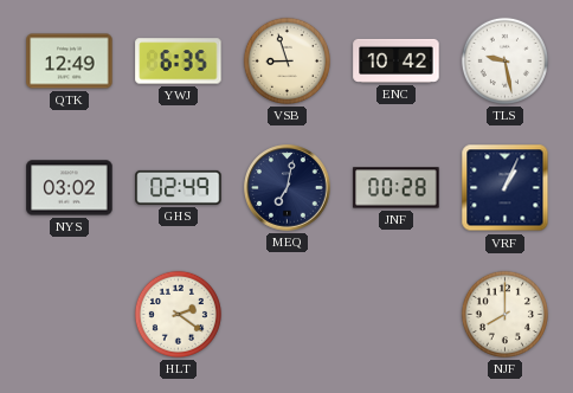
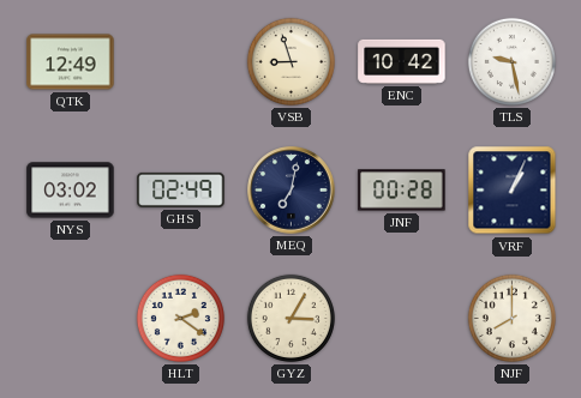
YWJ: 6:35 -> none
GYZ: none -> 3:05
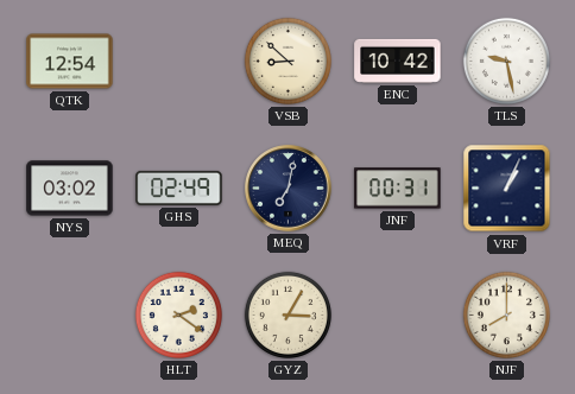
QTK: 12:49 -> 12:54
VSB: 8:57 -> 8:52
JNF: 00:28 -> 00:31
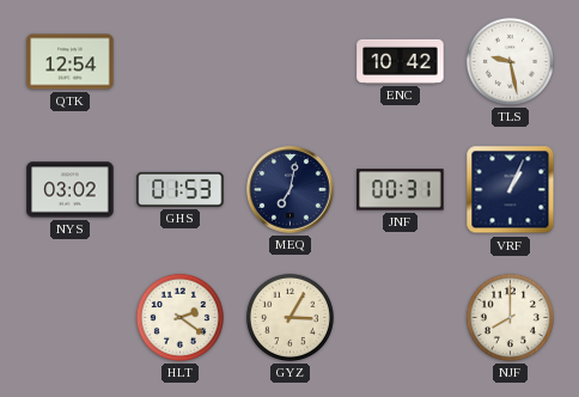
VSB: 8:52 -> none
GHS: 02:49 -> 01:53
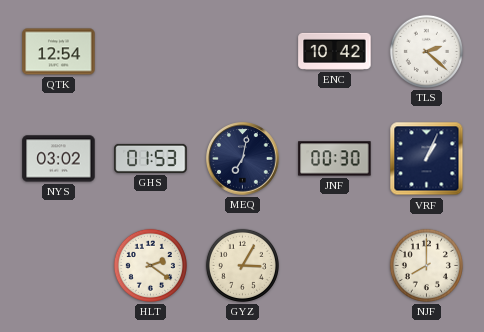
TLS: 9:28 -> 2:22
JNF: 00:31 -> 00:30
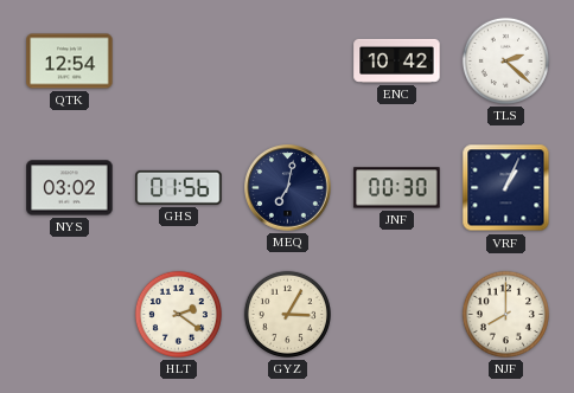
GHS: 01:53 -> 01:56
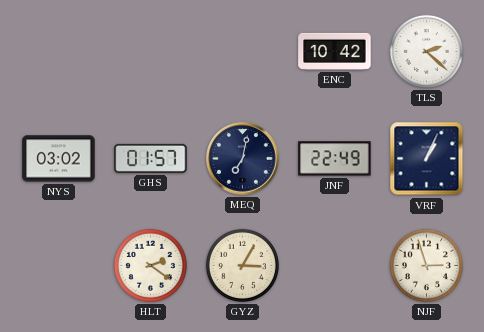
QTK: 12:54 -> none
GHS: 01:56 -> 01:57
JNF: 00:30 -> 22:49
NJF: 8:00 -> 2:57
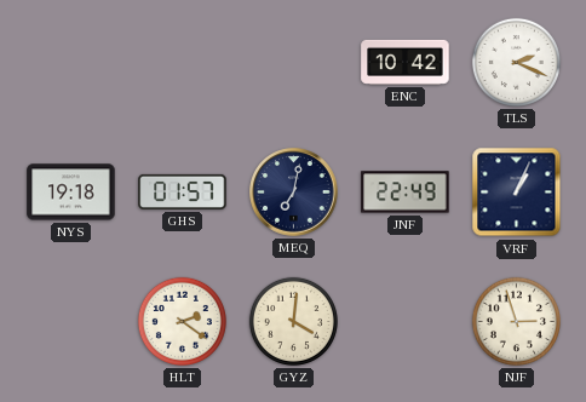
TLS: 2:22 -> 2:19
NYS: 03:02 -> 19:18
GYZ: 3:05 -> 4:01
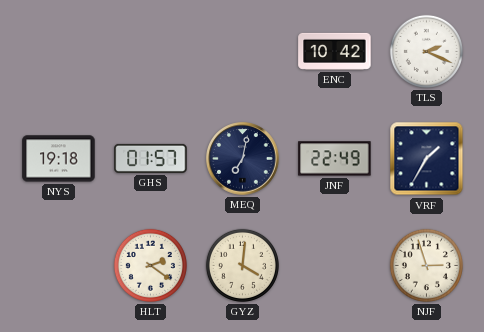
VRF: 1:04 -> 1:35
